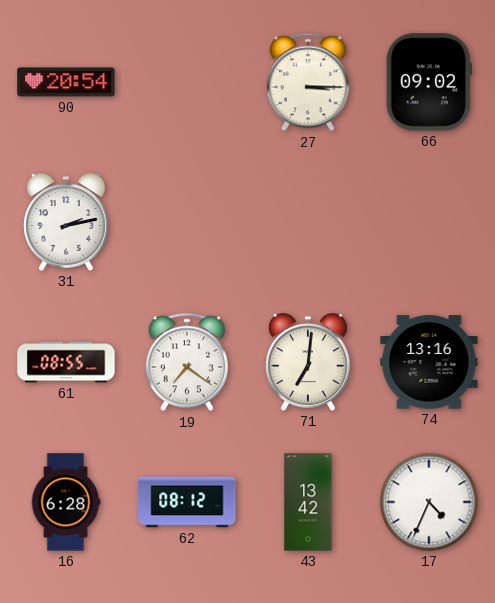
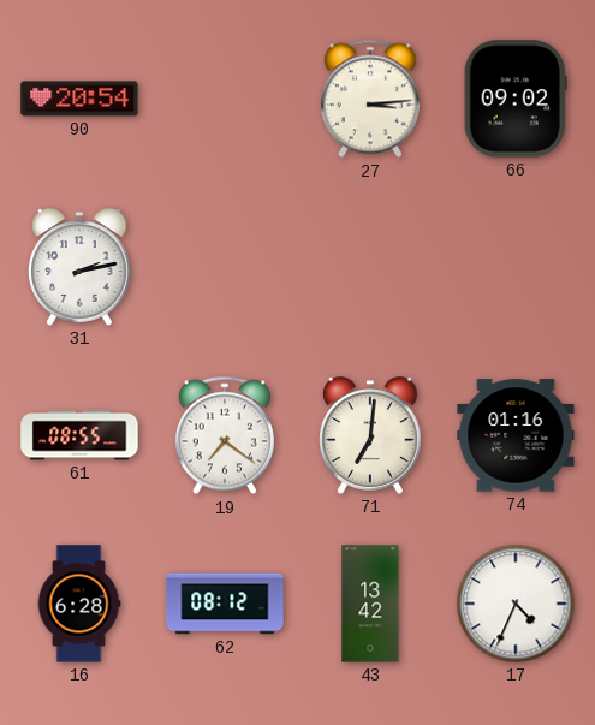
27: 3:15 -> 3:14
74: 13:16 -> 01:16
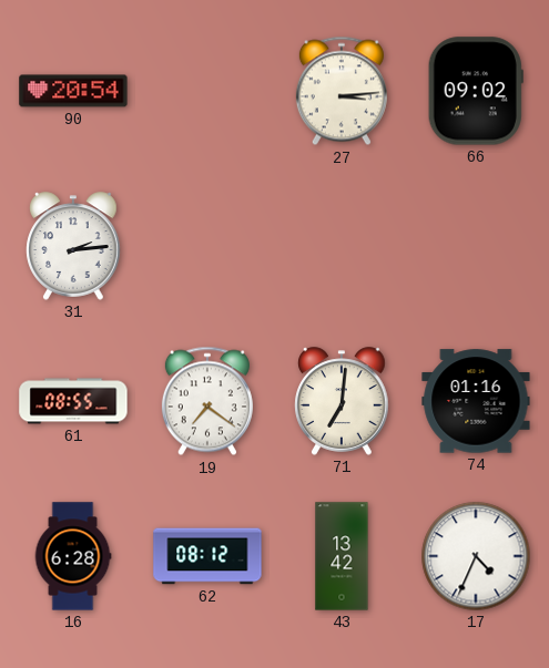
31: 2:13 -> 2:14
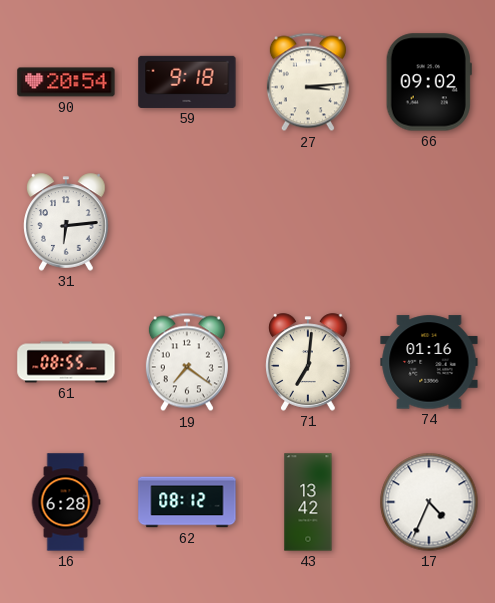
59: none -> 9:18
31: 2:14 -> 6:14
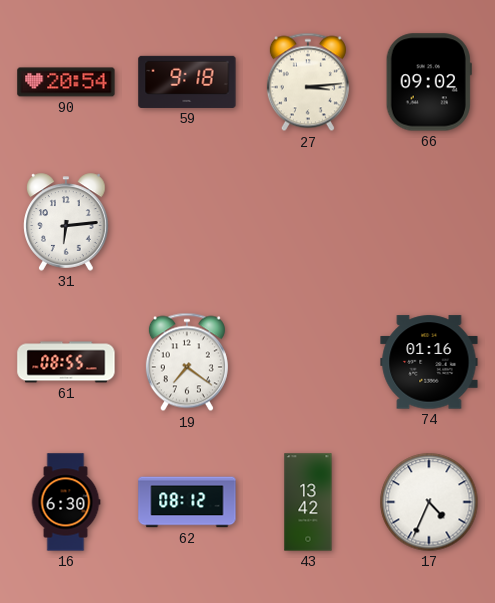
71: 7:01 -> none
16: 6:28 -> 6:30
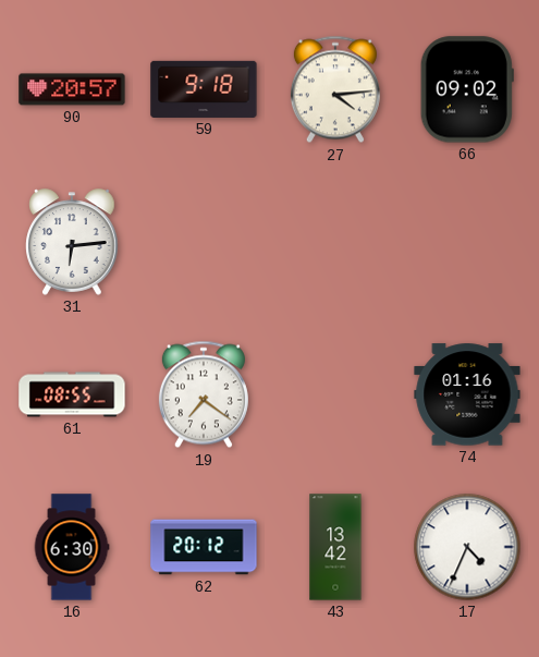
90: 20:54 -> 20:57
27: 3:14 -> 4:14
62: 08:12 -> 20:12
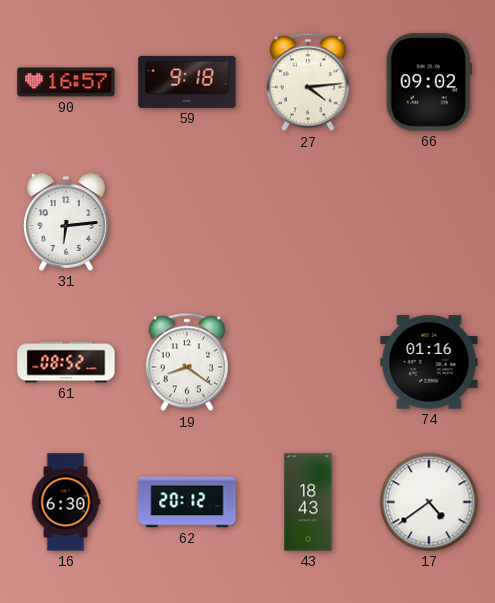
90: 20:57 -> 16:57
61: 08:55 -> 08:52
19: 7:21 -> 8:21
43: 13:42 -> 18:43
17: 4:34 -> 4:39
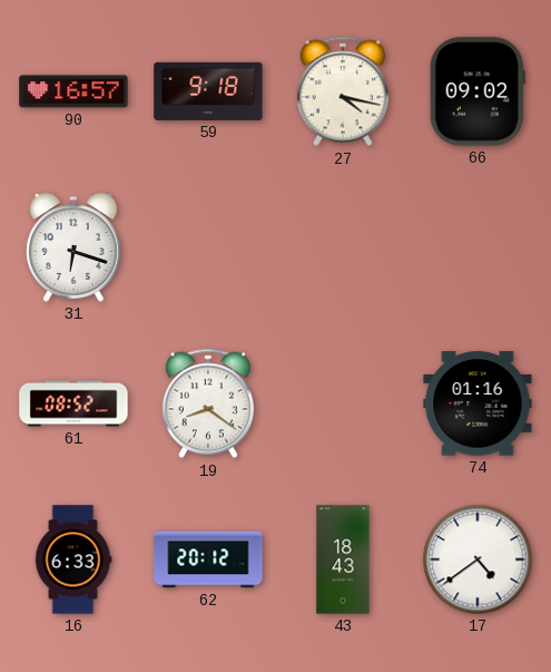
27: 4:14 -> 4:17
31: 6:14 -> 6:18
16: 6:30 -> 6:33
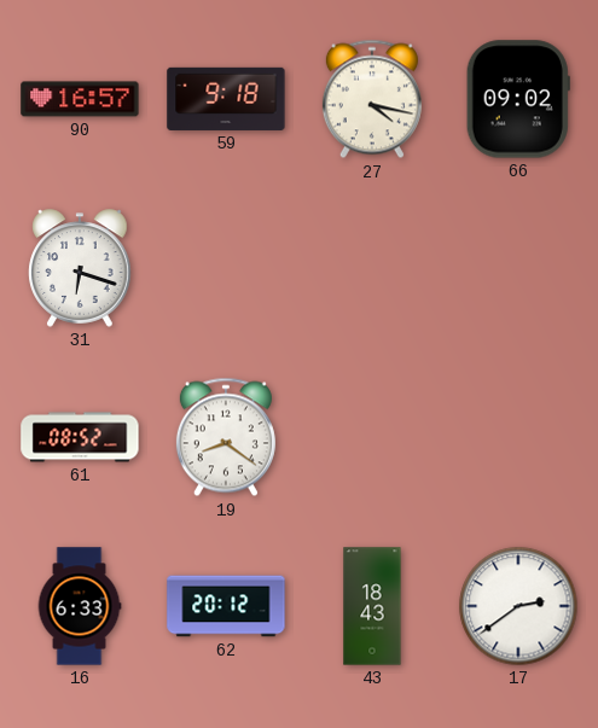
74: 01:16 -> none
17: 4:39 -> 2:39
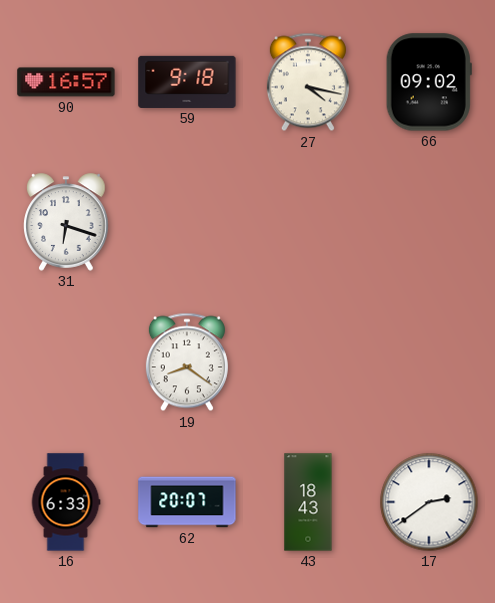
61: 08:52 -> none
62: 20:12 -> 20:07
